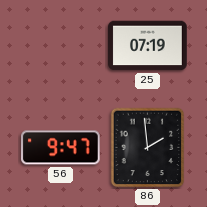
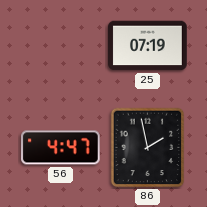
56: 9:47 -> 4:47
86: 1:59 -> 1:58
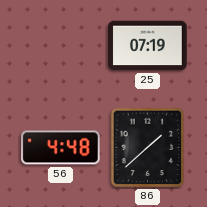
56: 4:47 -> 4:48
86: 1:58 -> 1:38
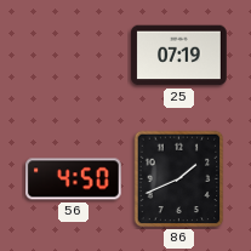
56: 4:48 -> 4:50
86: 1:38 -> 1:41
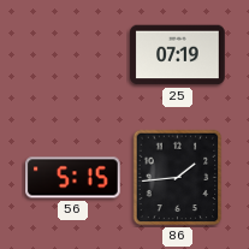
56: 4:50 -> 5:15
86: 1:41 -> 1:44
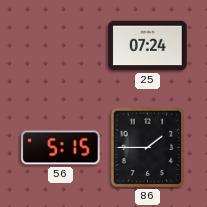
25: 07:19 -> 07:24
86: 1:44 -> 1:45
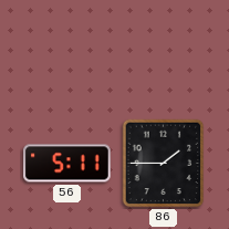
25: 07:24 -> none
56: 5:15 -> 5:11
